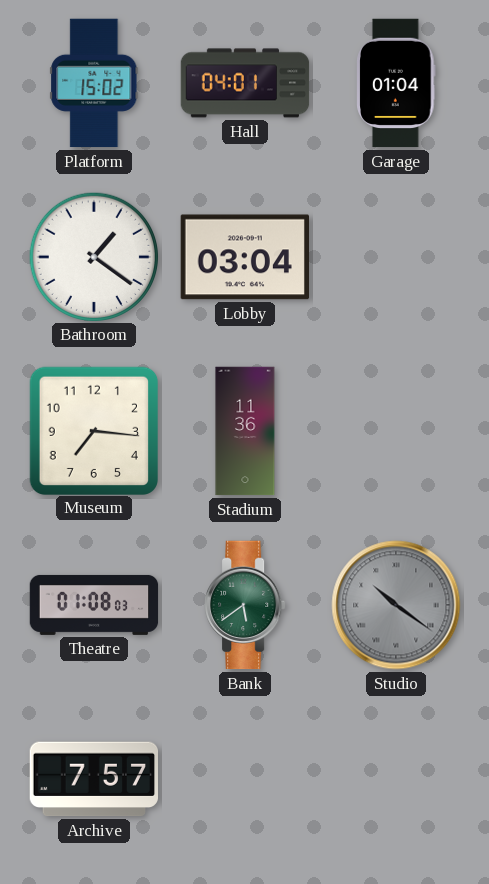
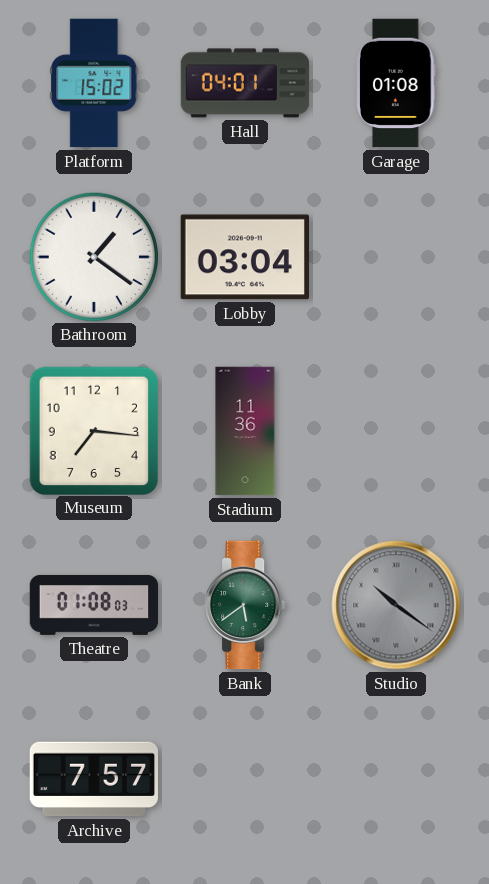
Garage: 01:04 -> 01:08
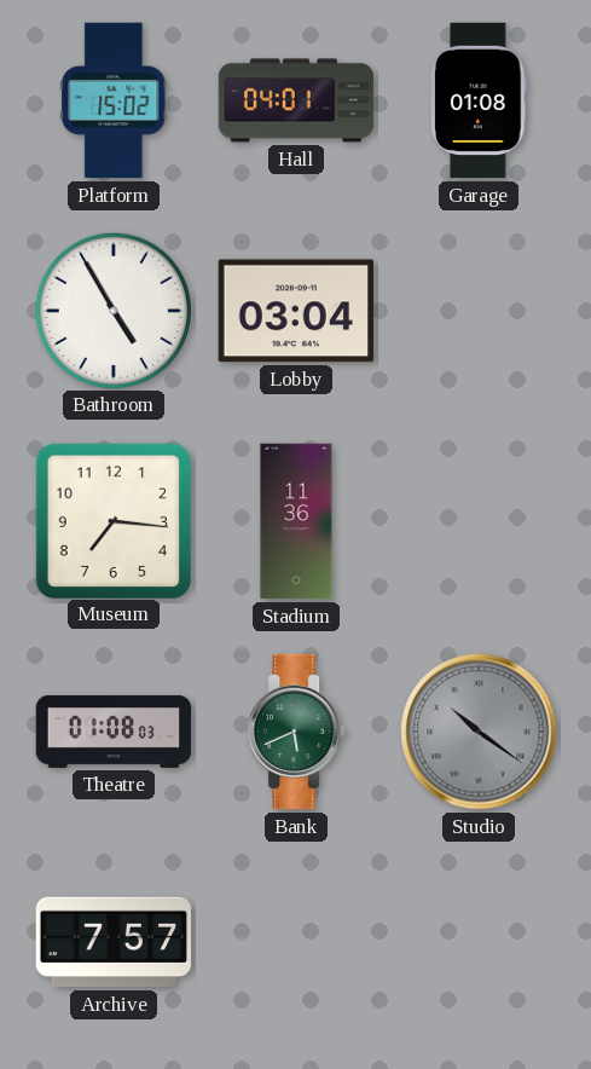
Bathroom: 1:21 -> 4:55
Bank: 5:39 -> 5:41
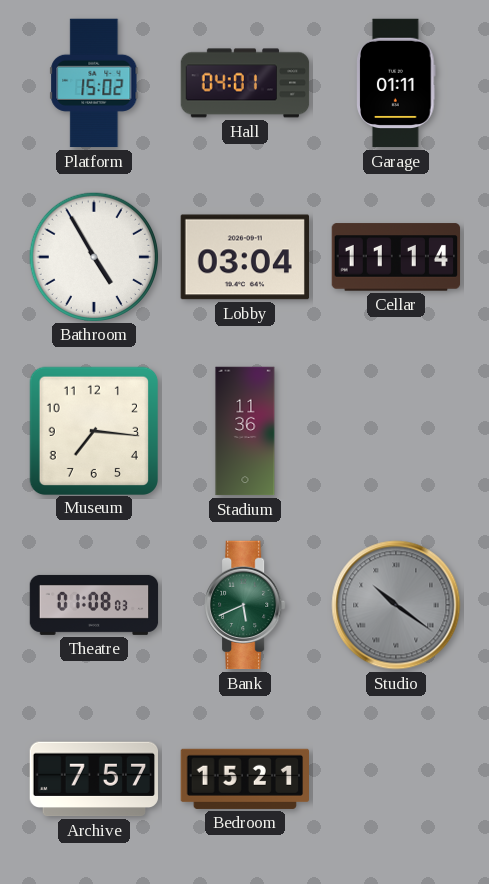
Garage: 01:08 -> 01:11
Cellar: none -> 11:14
Bedroom: none -> 15:21
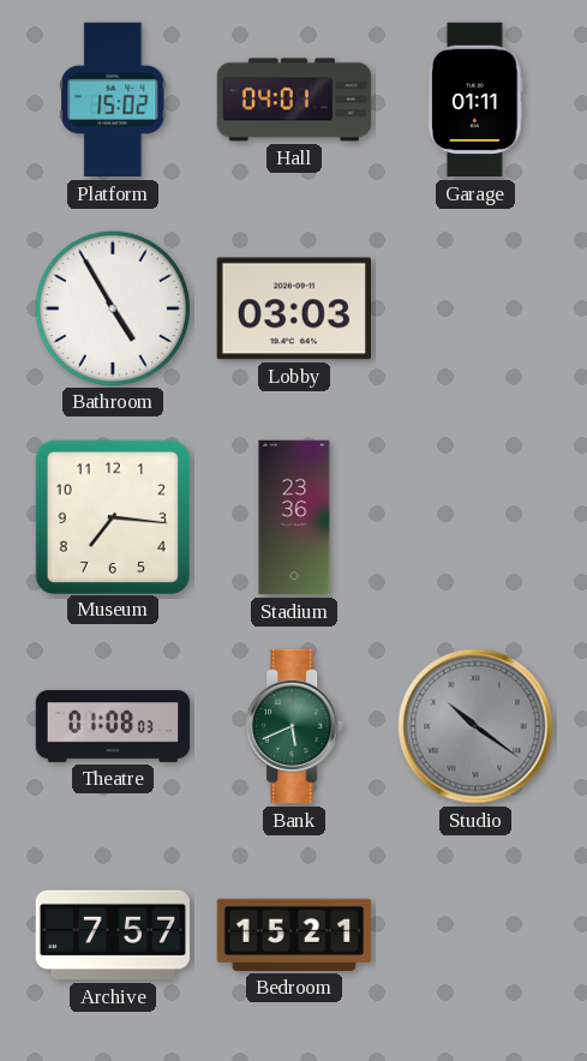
Lobby: 03:04 -> 03:03
Cellar: 11:14 -> none
Stadium: 11:36 -> 23:36
